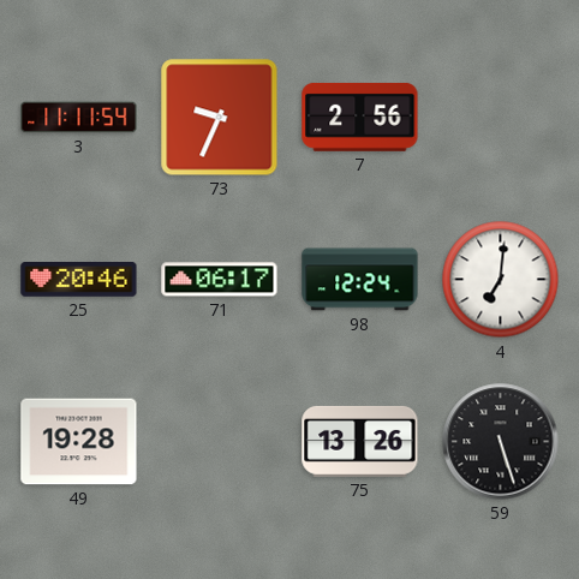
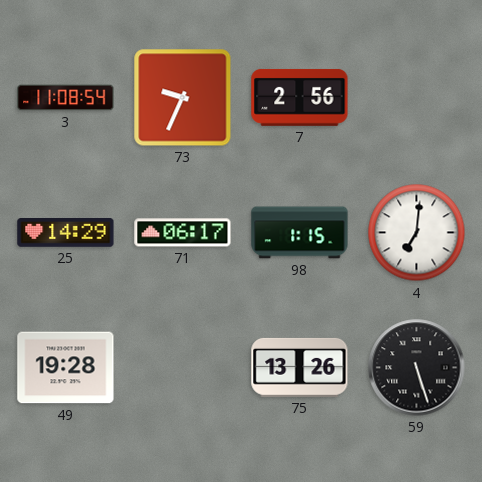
3: 11:11 -> 11:08
25: 20:46 -> 14:29
98: 12:24 -> 1:15
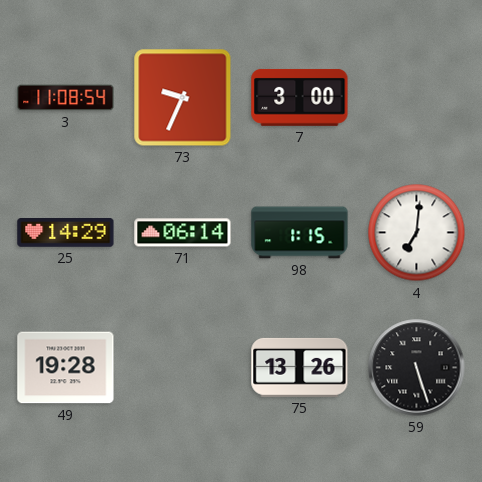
7: 2:56 -> 3:00
71: 06:17 -> 06:14
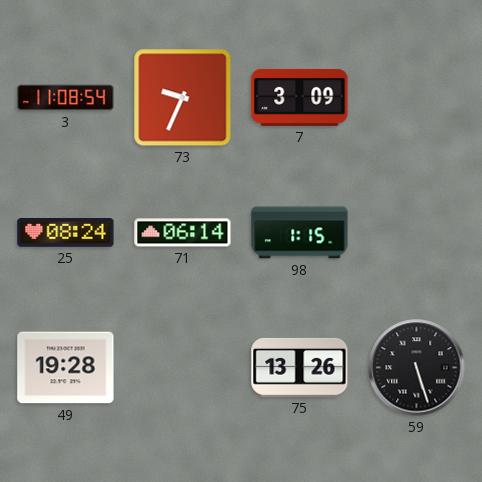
7: 3:00 -> 3:09
25: 14:29 -> 08:24
4: 7:01 -> none
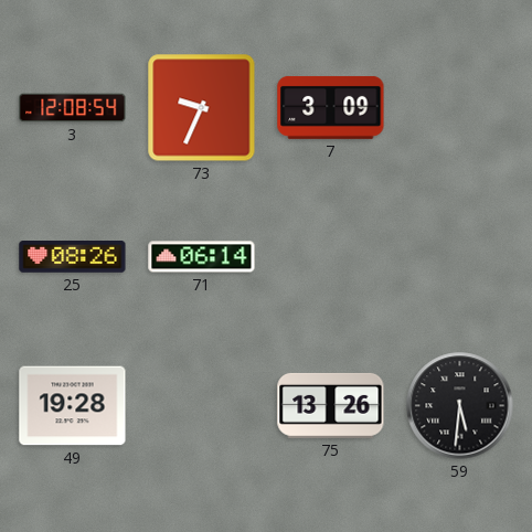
3: 11:08 -> 12:08
25: 08:24 -> 08:26
98: 1:15 -> none
59: 5:27 -> 5:31
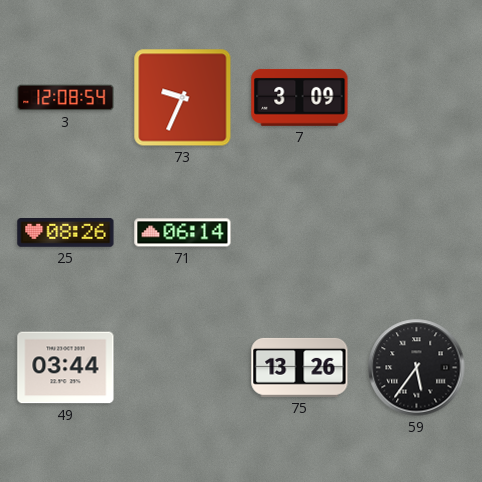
49: 19:28 -> 03:44
59: 5:31 -> 5:36
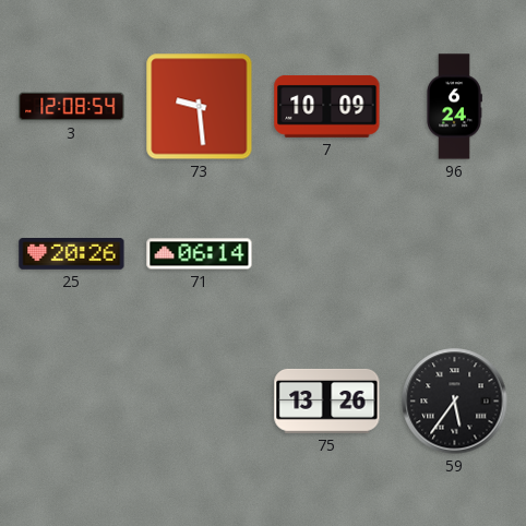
73: 9:34 -> 9:29
7: 3:09 -> 10:09
96: none -> 6:24
25: 08:26 -> 20:26
49: 03:44 -> none
